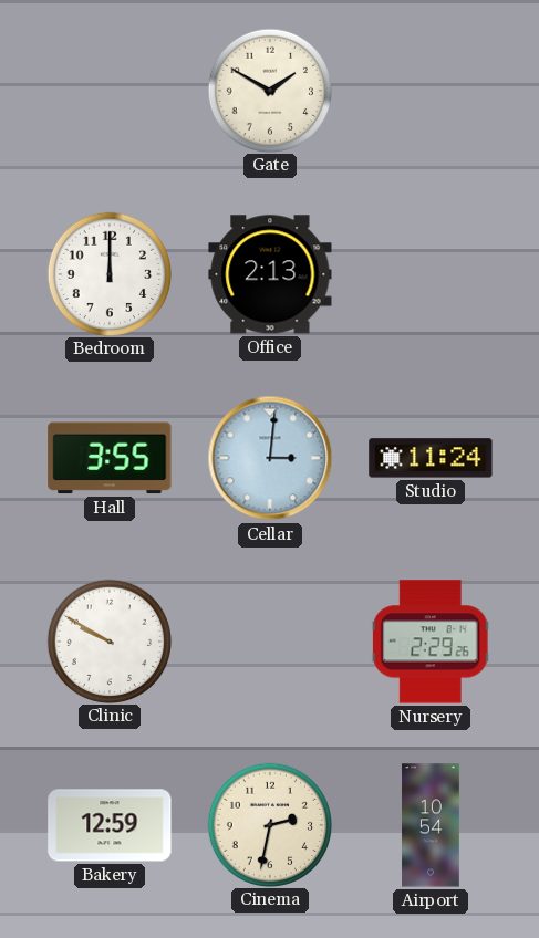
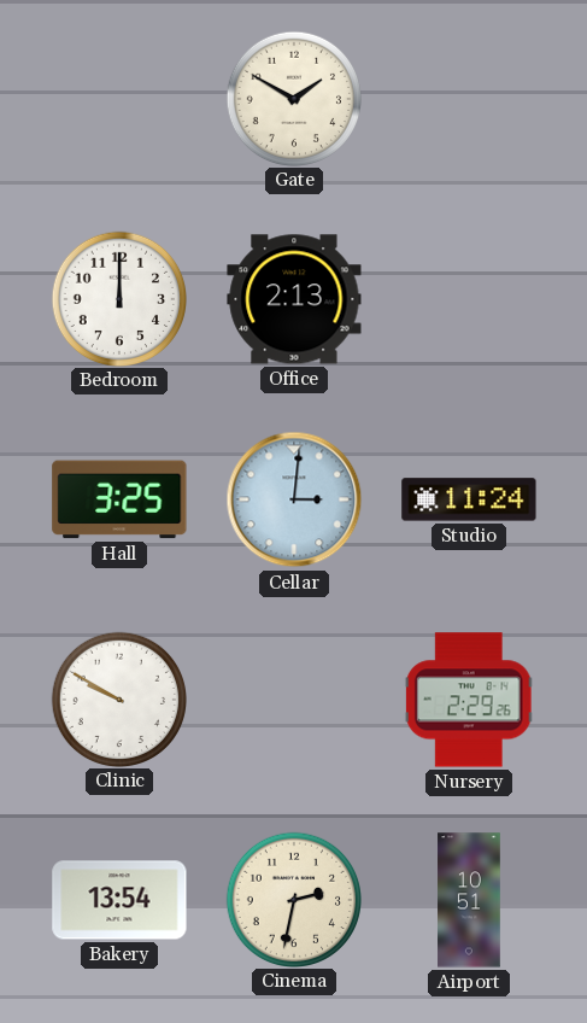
Hall: 3:55 -> 3:25
Bakery: 12:59 -> 13:54
Airport: 10:54 -> 10:51
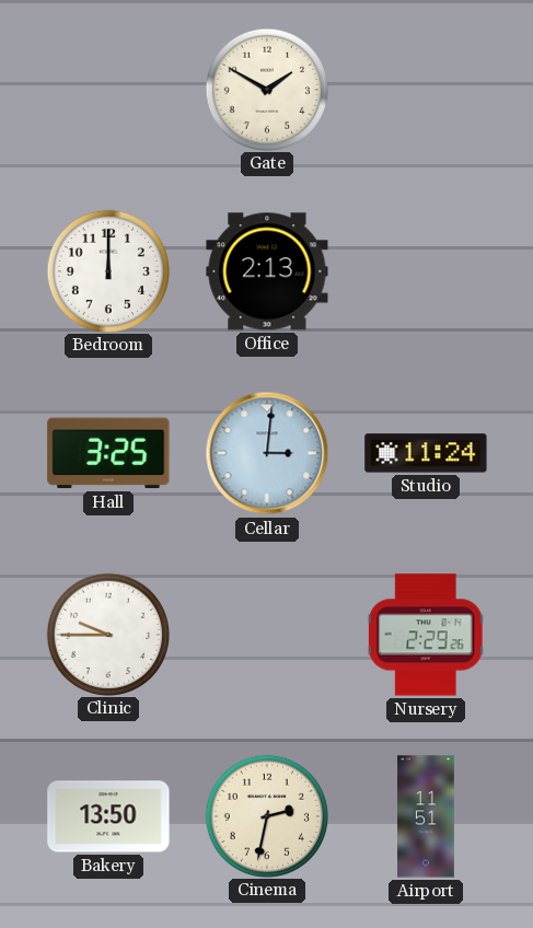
Clinic: 9:50 -> 9:45
Bakery: 13:54 -> 13:50
Airport: 10:51 -> 11:51
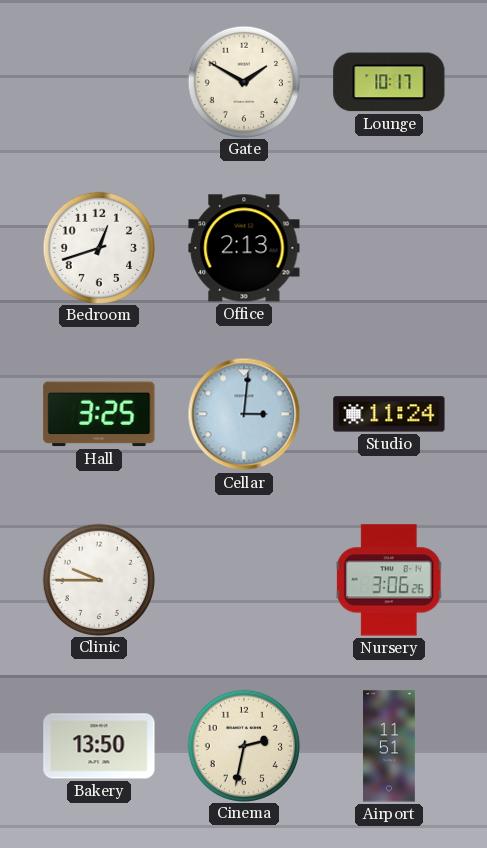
Lounge: none -> 10:17
Bedroom: 12:00 -> 12:42
Nursery: 2:29 -> 3:06
